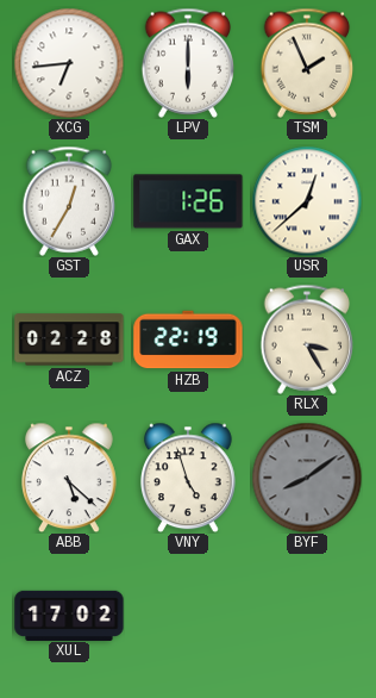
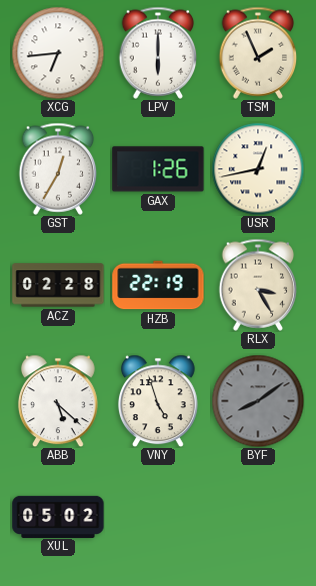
USR: 12:38 -> 12:43
XUL: 17:02 -> 05:02
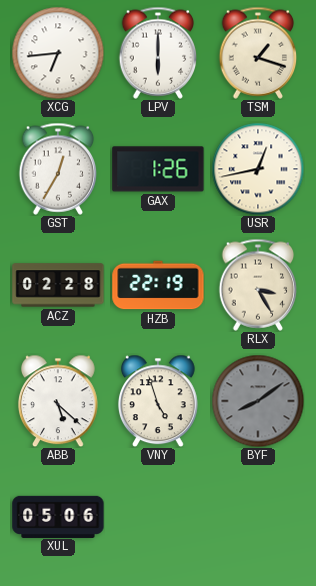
TSM: 1:56 -> 1:18
XUL: 05:02 -> 05:06
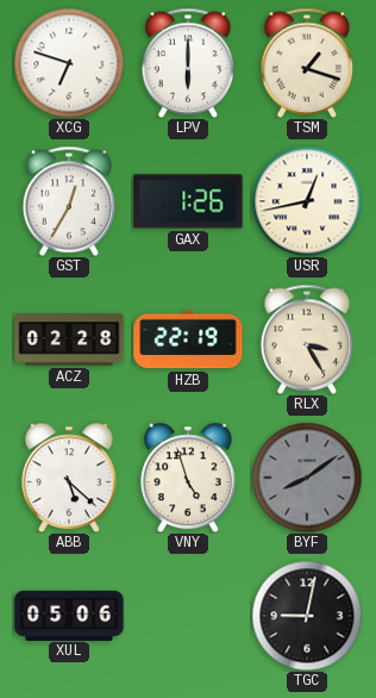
XCG: 6:44 -> 6:48
TGC: none -> 9:02
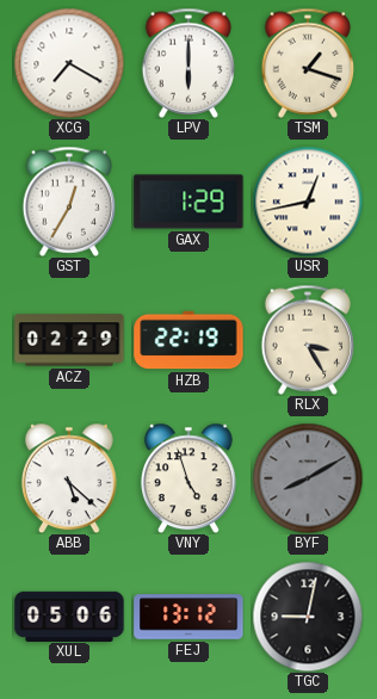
XCG: 6:48 -> 7:20
GAX: 1:26 -> 1:29
ACZ: 02:28 -> 02:29
BYF: 8:09 -> 8:10
FEJ: none -> 13:12
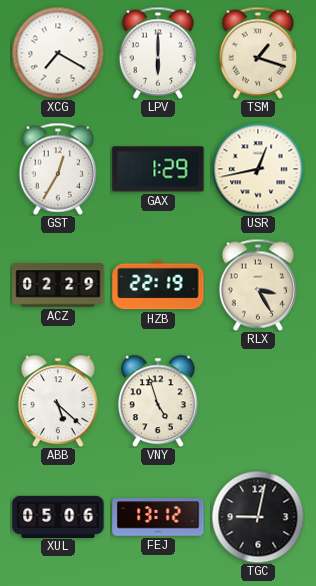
BYF: 8:10 -> none
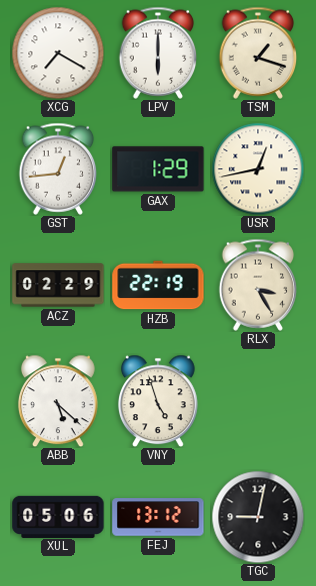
GST: 12:35 -> 12:44
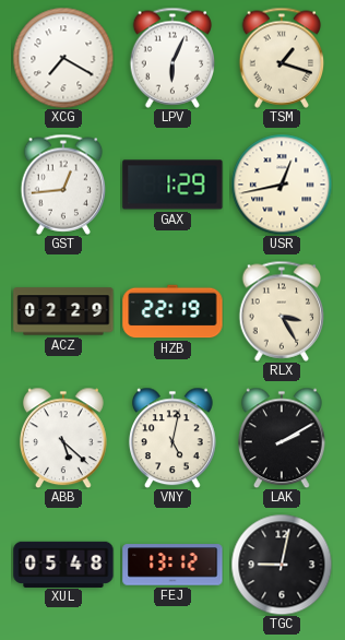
LPV: 6:00 -> 6:04
VNY: 4:57 -> 5:02
LAK: none -> 2:10
XUL: 05:06 -> 05:48
